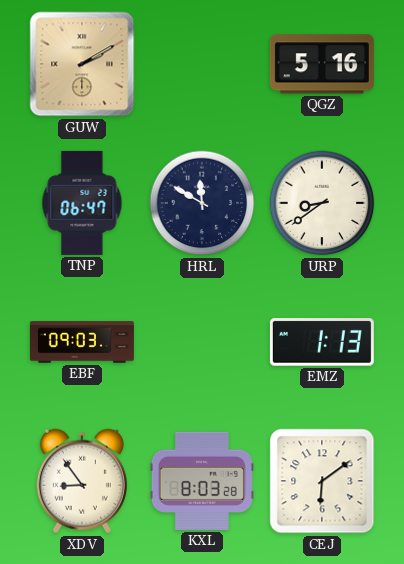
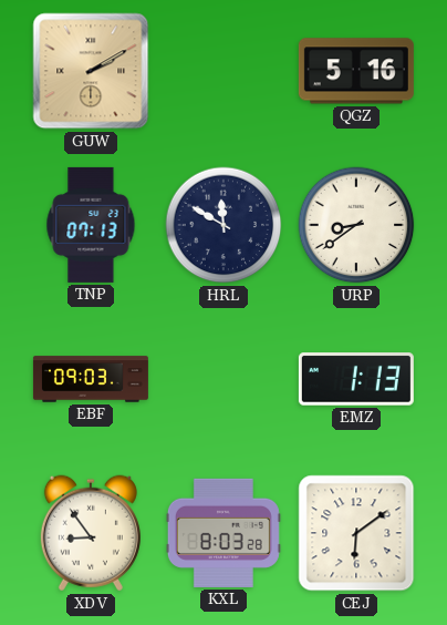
TNP: 06:47 -> 07:13
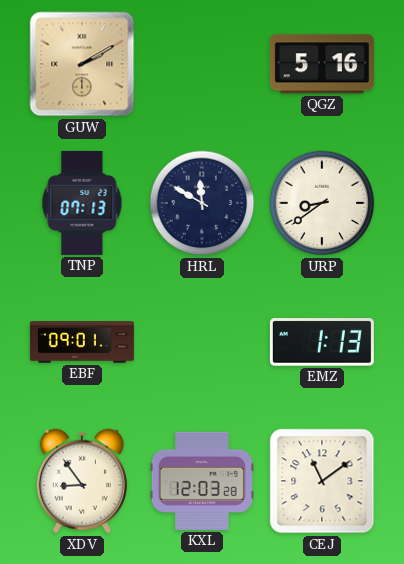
EBF: 09:03 -> 09:01
KXL: 8:03 -> 12:03
CEJ: 6:09 -> 11:09
